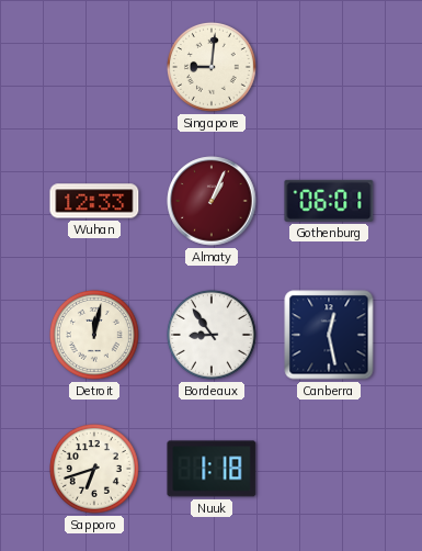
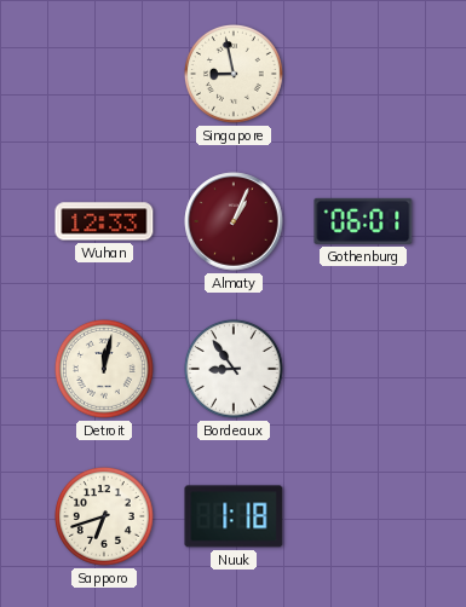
Singapore: 9:01 -> 8:58
Canberra: 12:28 -> none
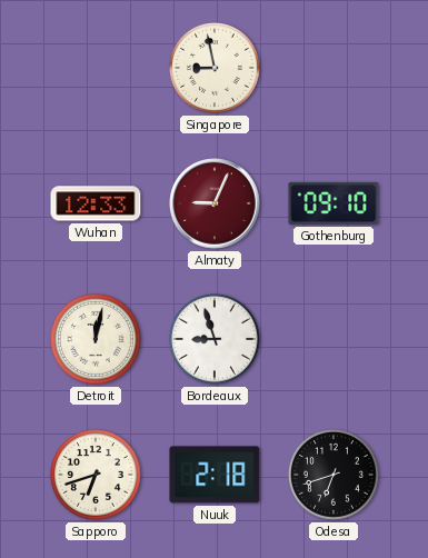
Almaty: 1:04 -> 9:04
Gothenburg: 06:01 -> 09:10
Bordeaux: 8:54 -> 8:57
Nuuk: 1:18 -> 2:18
Odesa: none -> 6:42
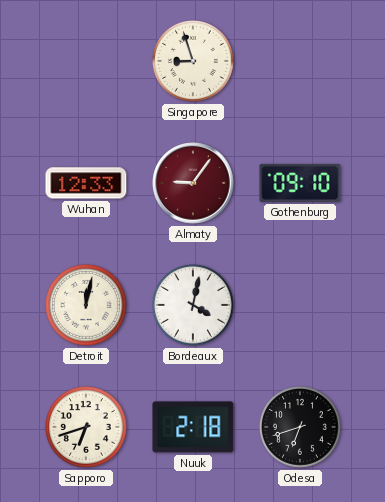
Singapore: 8:58 -> 8:57
Almaty: 9:04 -> 9:06
Bordeaux: 8:57 -> 4:02
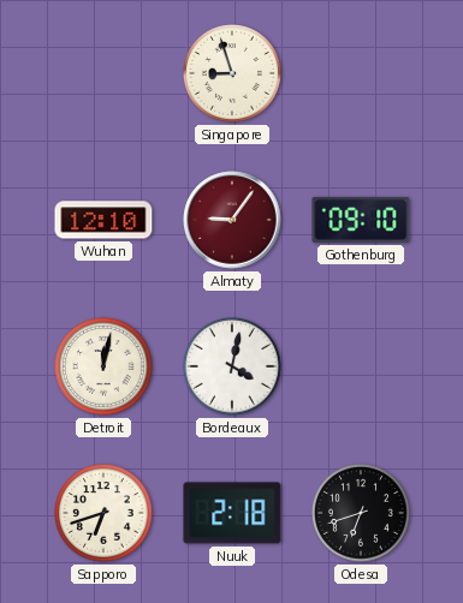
Wuhan: 12:33 -> 12:10
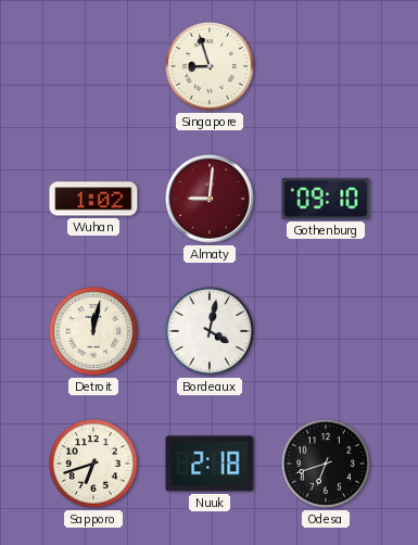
Wuhan: 12:10 -> 1:02
Almaty: 9:06 -> 9:01
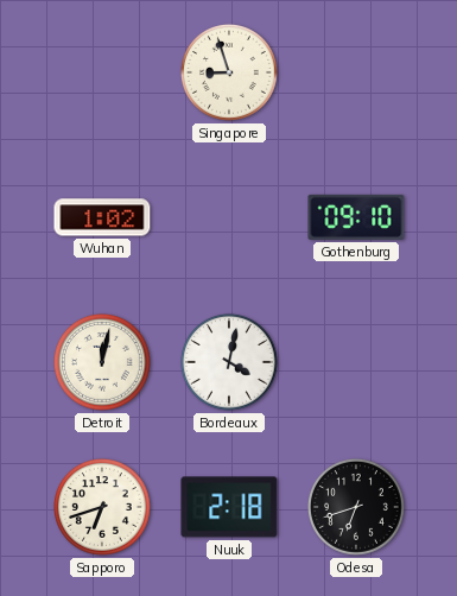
Almaty: 9:01 -> none
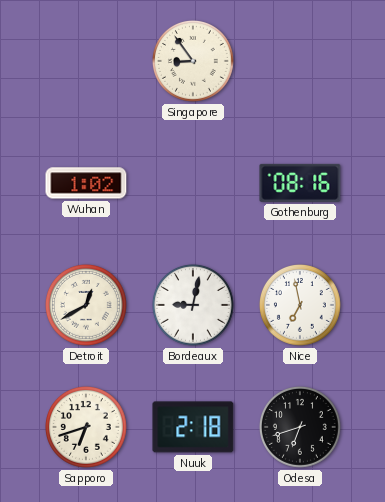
Singapore: 8:57 -> 8:54
Gothenburg: 09:10 -> 08:16
Detroit: 12:02 -> 12:40
Bordeaux: 4:02 -> 9:02
Nice: none -> 6:58
